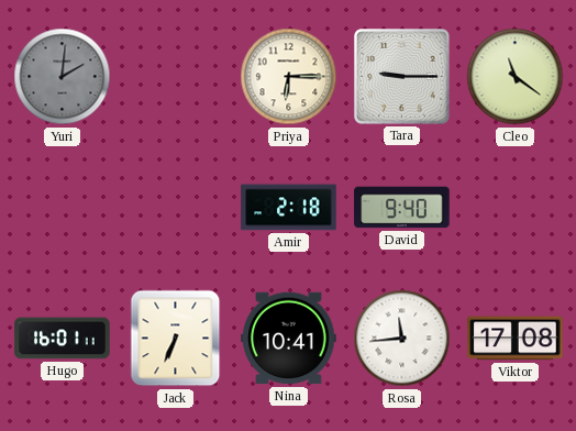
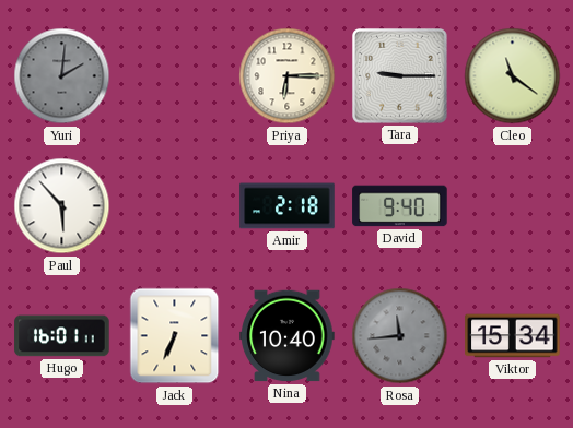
Paul: none -> 5:53
Nina: 10:41 -> 10:40
Rosa dial: white -> grey
Viktor: 17:08 -> 15:34
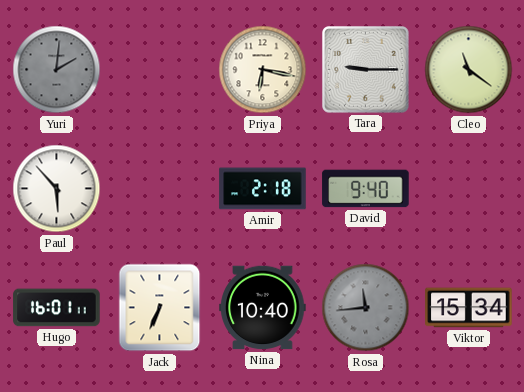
Priya: 6:15 -> 6:17
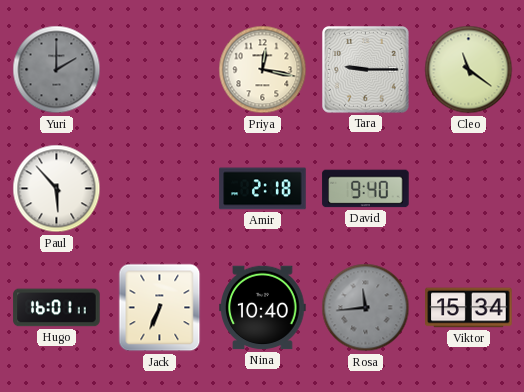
Yuri: 2:01 -> 2:00
Priya: 6:17 -> 12:17
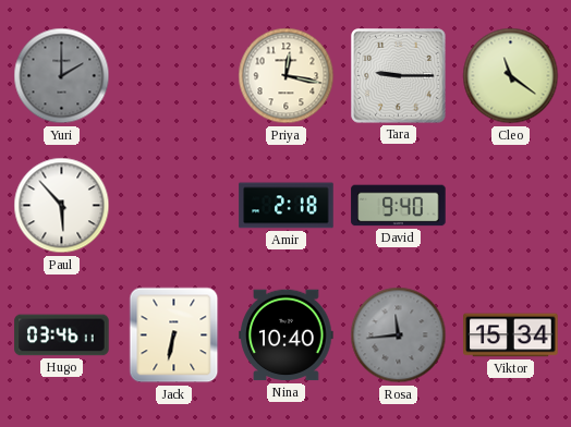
Hugo: 16:01 -> 03:46
Jack: 6:34 -> 6:32
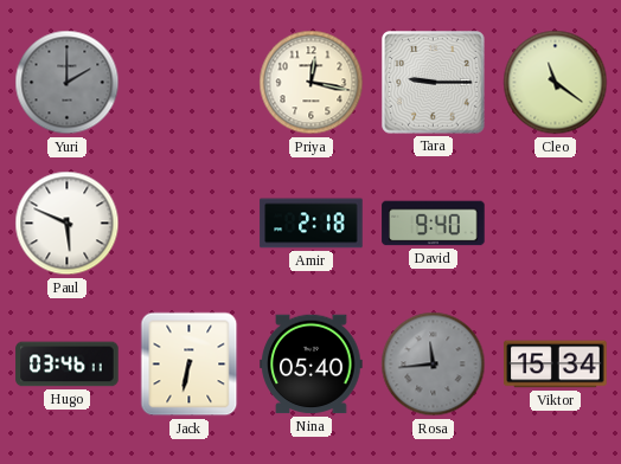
Paul: 5:53 -> 5:49
Nina: 10:40 -> 05:40
